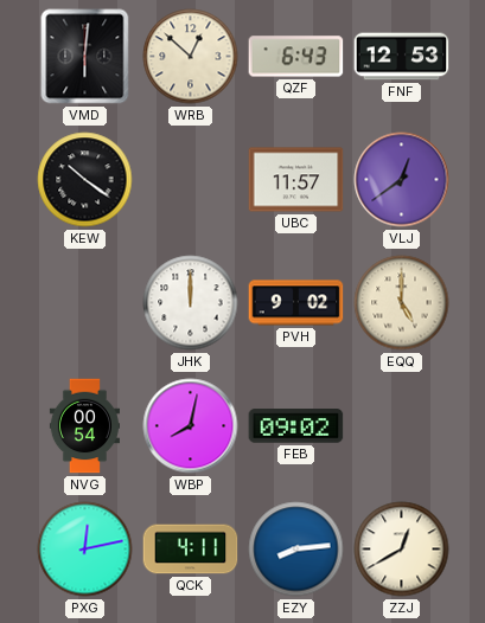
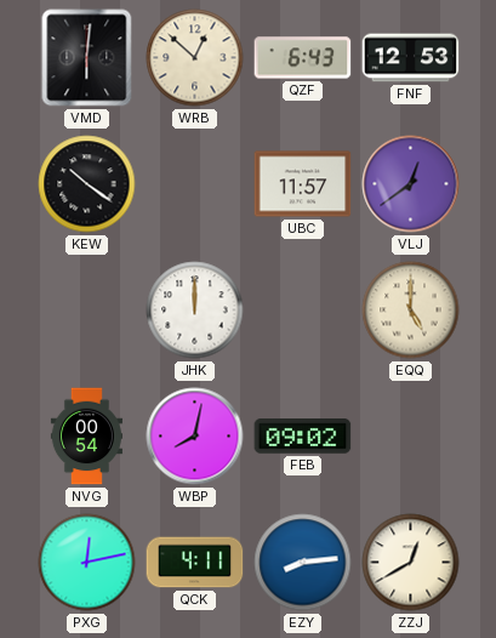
PVH: 9:02 -> none
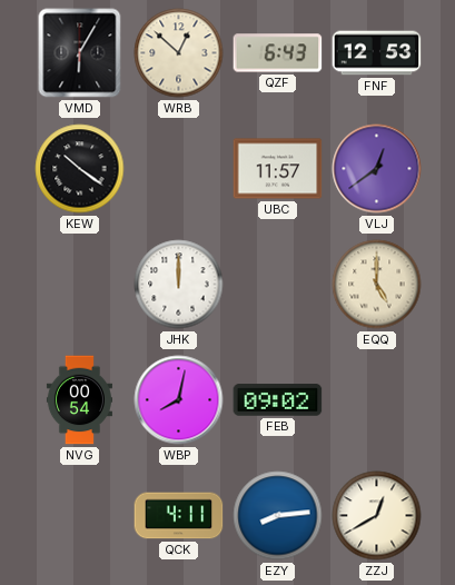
VMD: 6:01 -> 6:05
PXG: 12:13 -> none
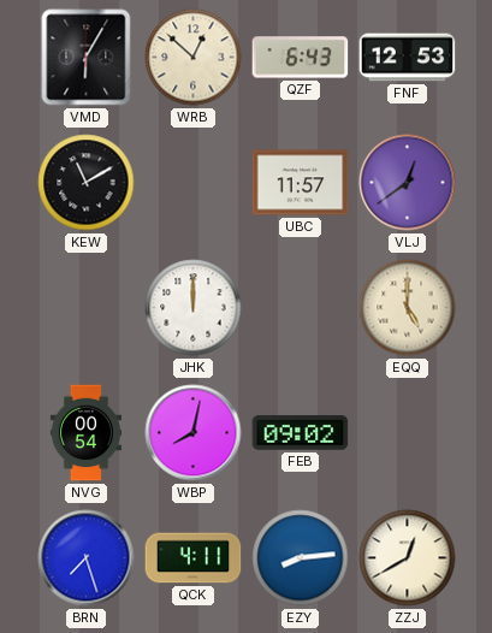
KEW: 10:21 -> 11:10
BRN: none -> 7:27
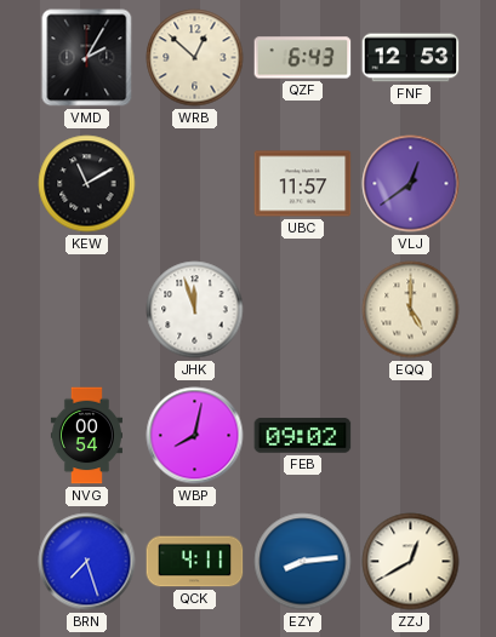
VMD: 6:05 -> 2:05
JHK: 12:00 -> 11:57
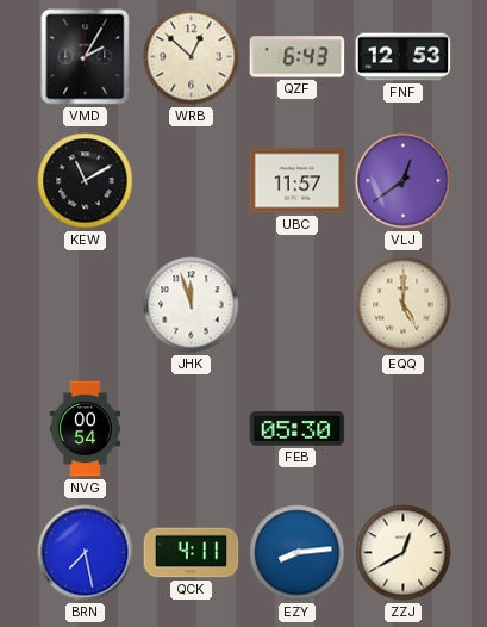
WBP: 8:02 -> none
FEB: 09:02 -> 05:30
BRN: 7:27 -> 7:28
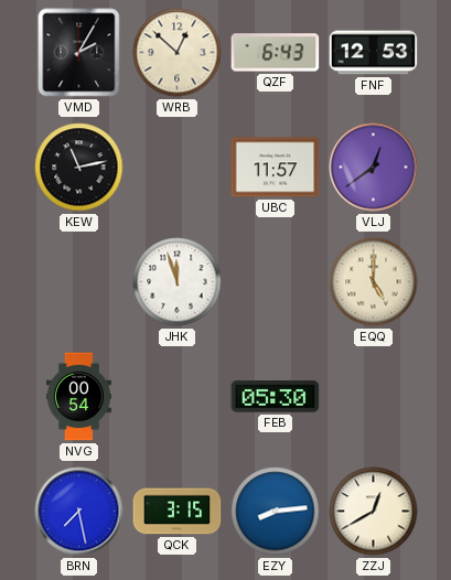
KEW: 11:10 -> 11:13
QCK: 4:11 -> 3:15
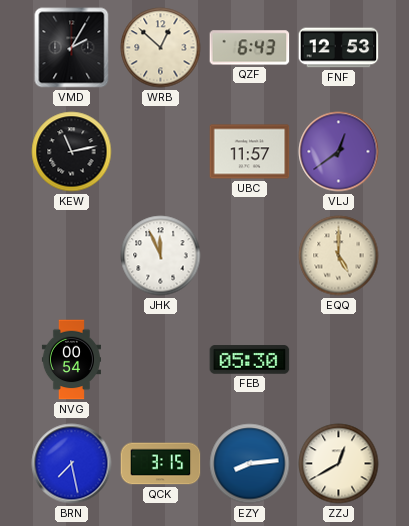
JHK: 11:57 -> 11:56
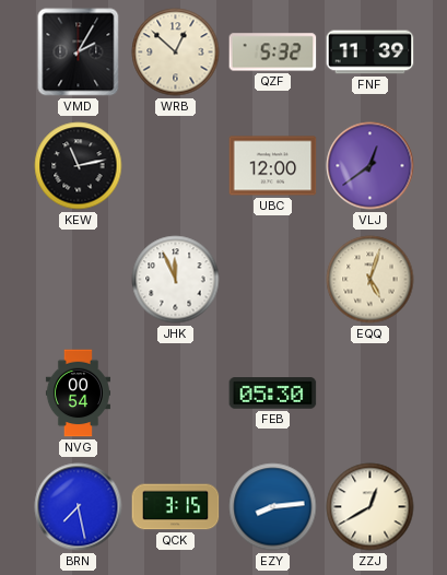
QZF: 6:43 -> 5:32
FNF: 12:53 -> 11:39
UBC: 11:57 -> 12:00
EQQ: 5:00 -> 5:03
